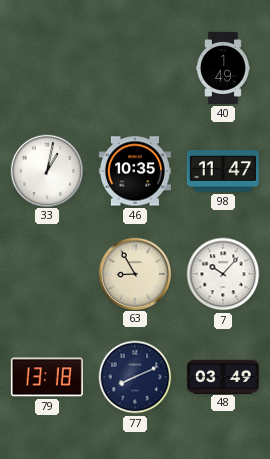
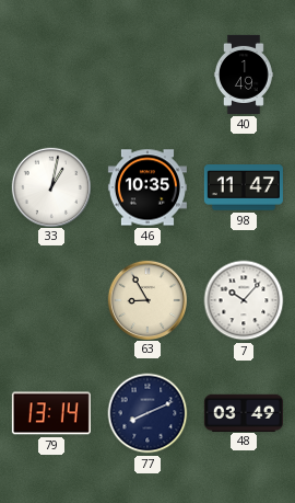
79: 13:18 -> 13:14
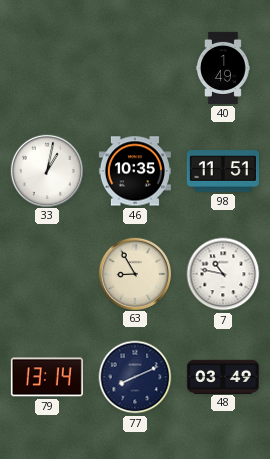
98: 11:47 -> 11:51
7: 10:07 -> 10:47
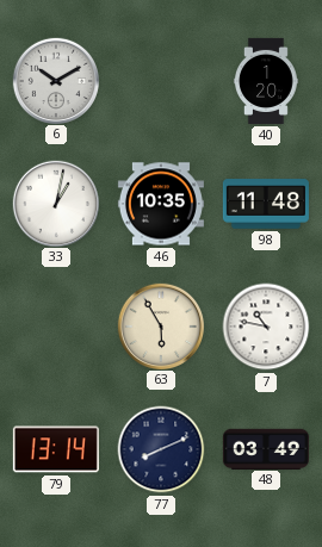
6: none -> 10:10
40: 1:49 -> 1:20
98: 11:51 -> 11:48
63: 8:55 -> 5:55
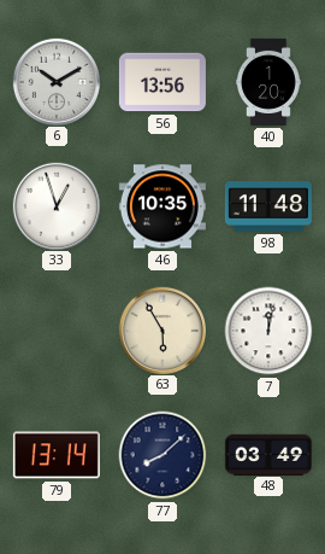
56: none -> 13:56
33: 1:02 -> 12:57
7: 10:47 -> 12:02
77: 8:11 -> 8:08
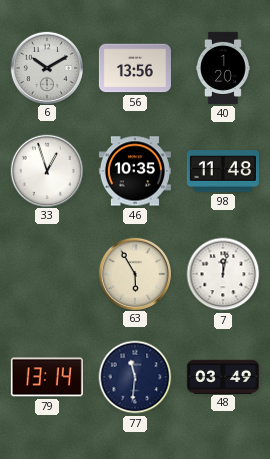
77: 8:08 -> 11:31
